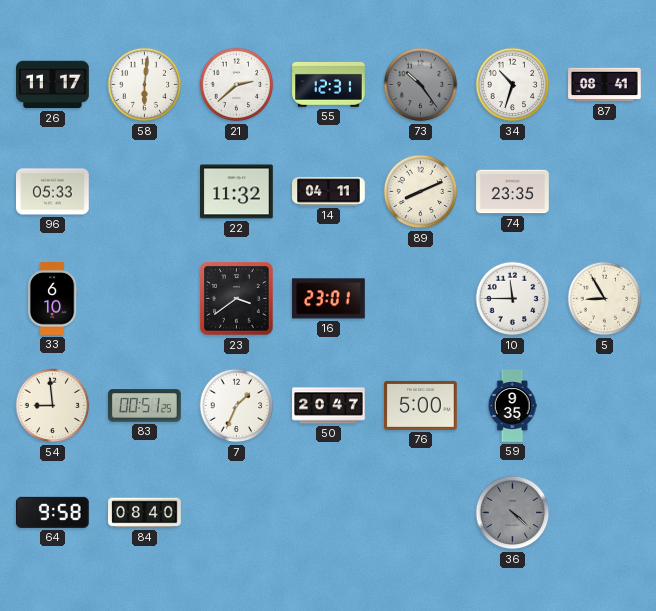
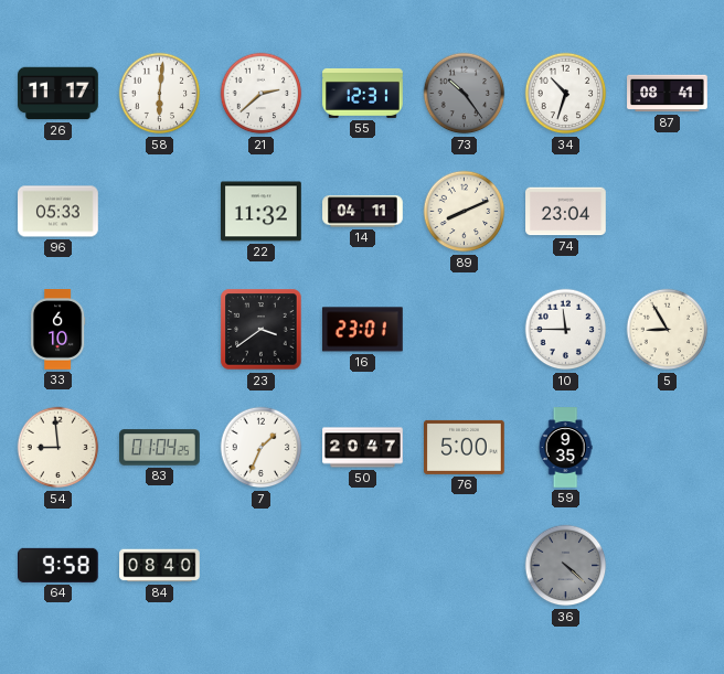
74: 23:35 -> 23:04
83: 00:51 -> 01:04
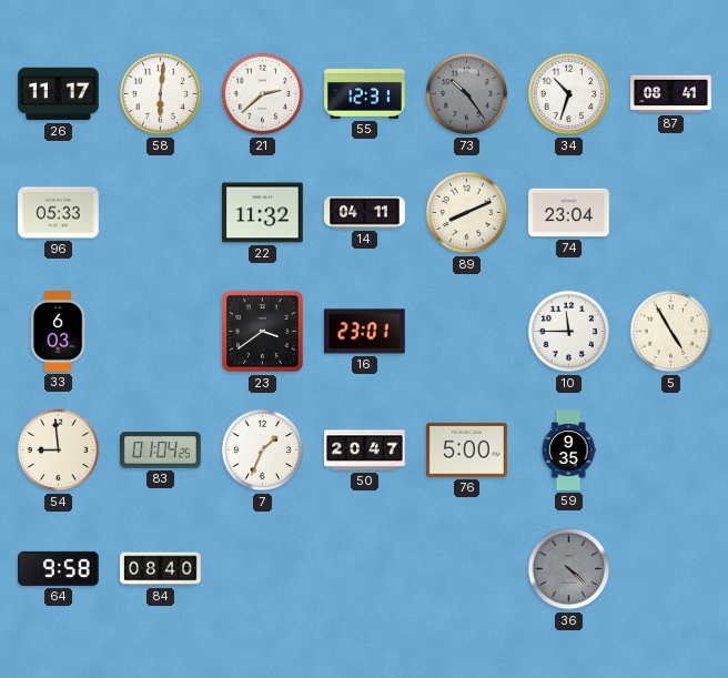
33: 6:10 -> 6:03
5: 8:55 -> 4:55
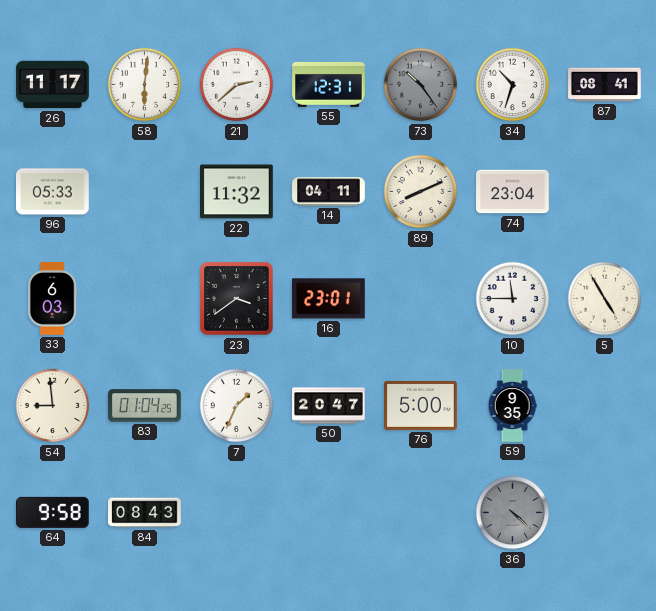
84: 08:40 -> 08:43
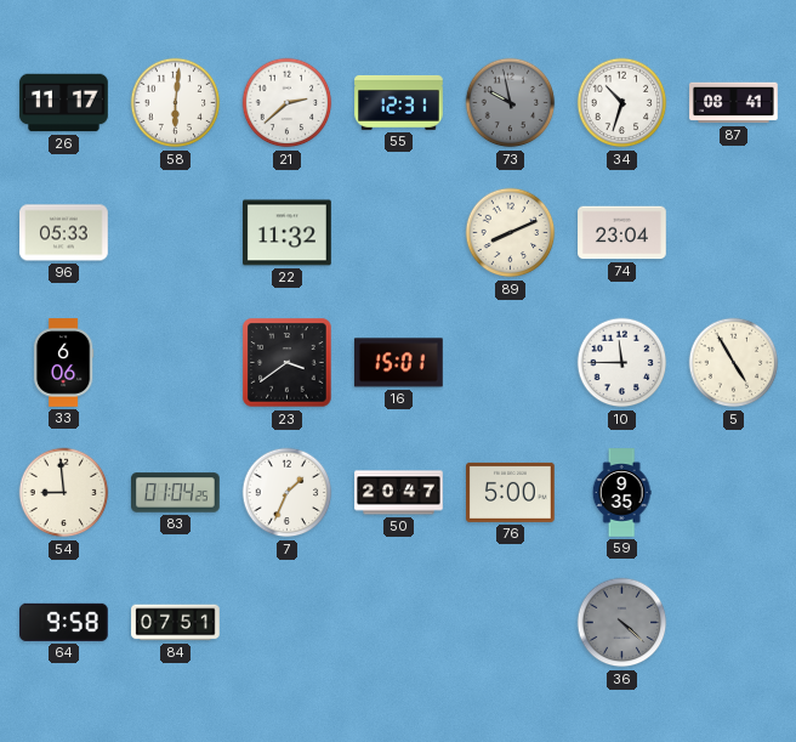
73: 10:24 -> 9:58
14: 04:11 -> none
33: 6:03 -> 6:06
16: 23:01 -> 15:01
84: 08:43 -> 07:51
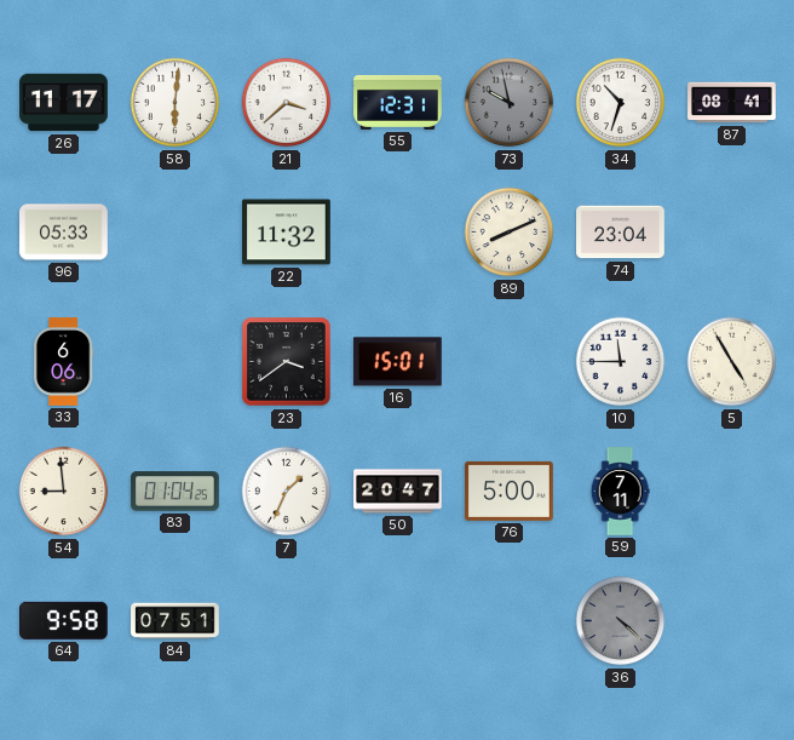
21: 2:38 -> 3:38
59: 9:35 -> 7:11
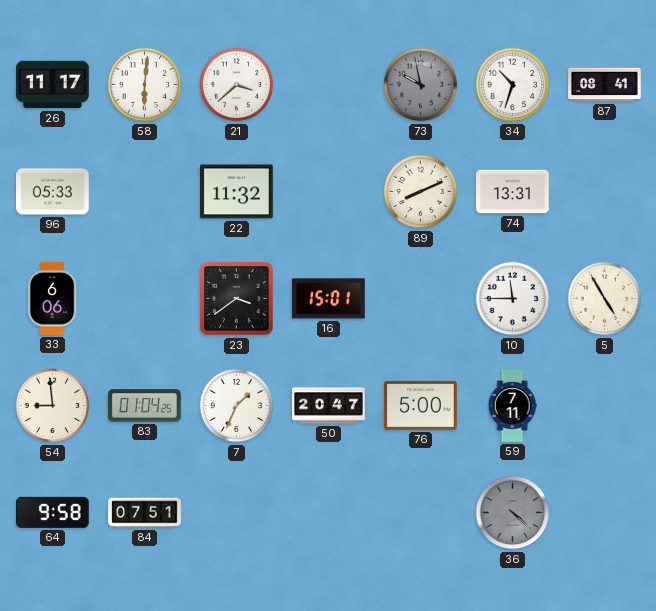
55: 12:31 -> none
74: 23:04 -> 13:31
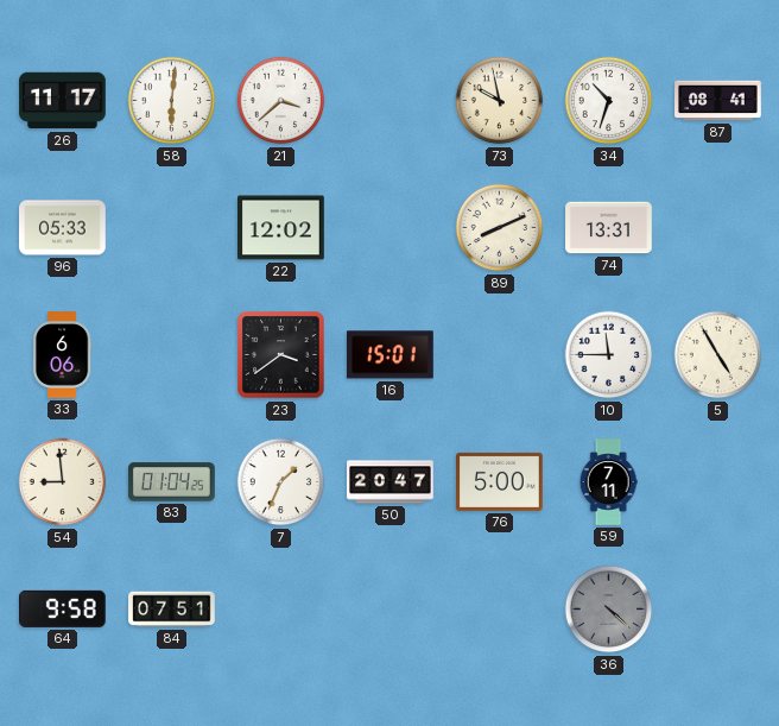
73 dial: grey -> cream
22: 11:32 -> 12:02
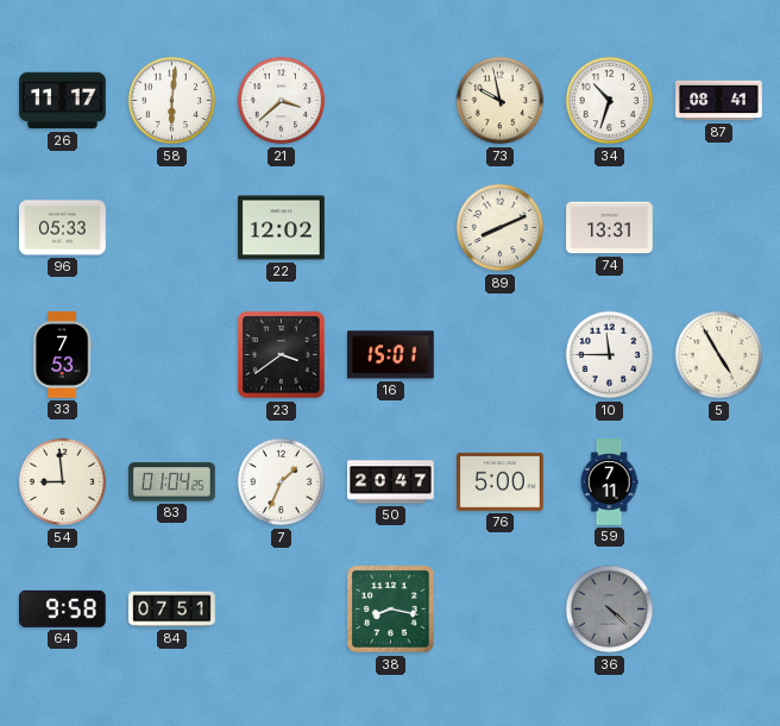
33: 6:06 -> 7:53
38: none -> 8:17
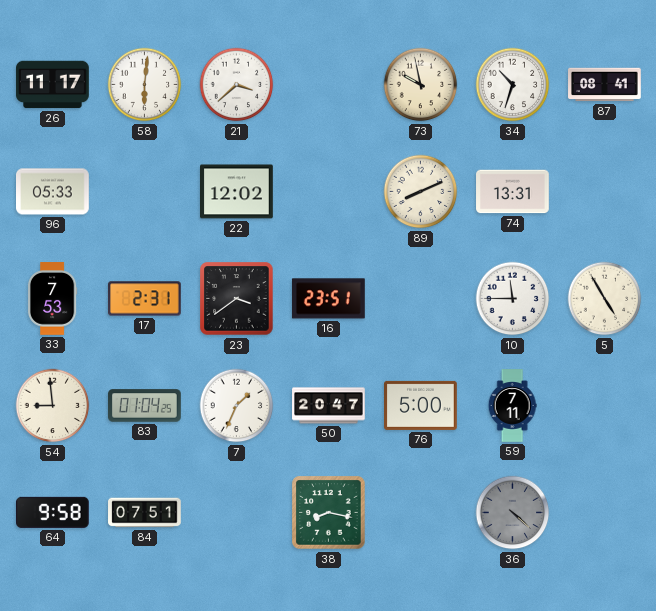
17: none -> 2:31
16: 15:01 -> 23:51
